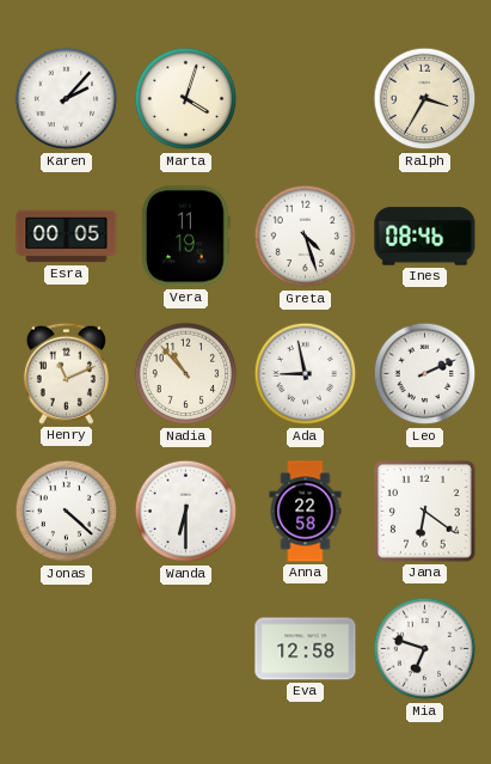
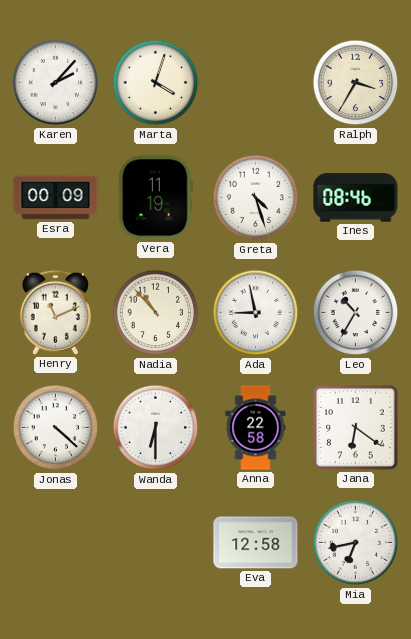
Esra: 00:05 -> 00:09
Leo: 2:11 -> 10:35
Mia: 6:48 -> 6:43
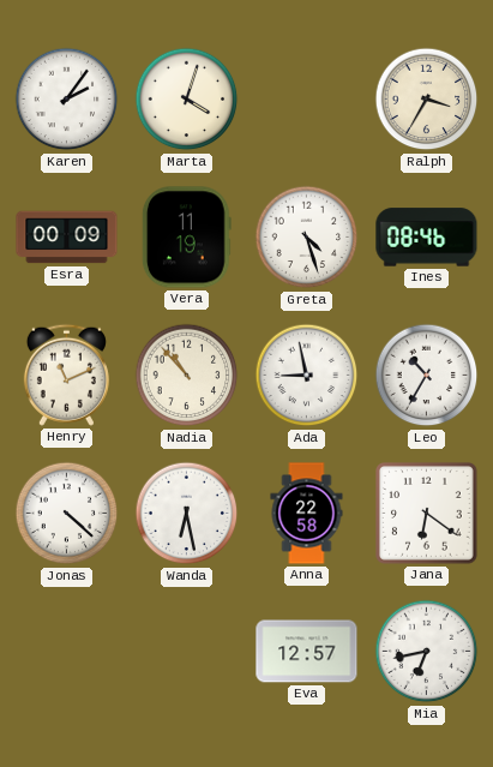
Karen: 2:07 -> 2:06
Wanda: 6:30 -> 6:28
Eva: 12:58 -> 12:57
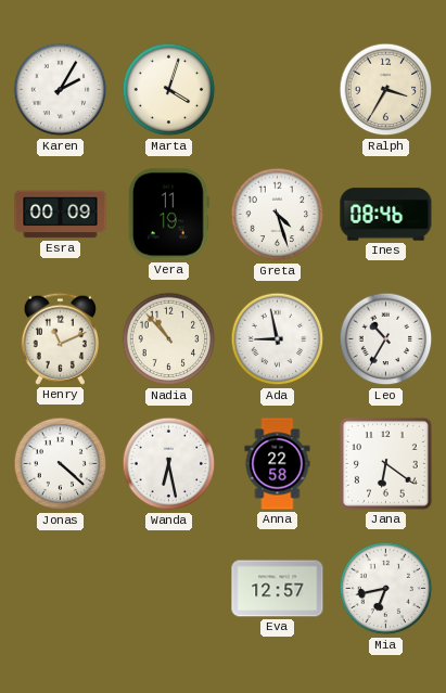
Karen: 2:06 -> 2:05
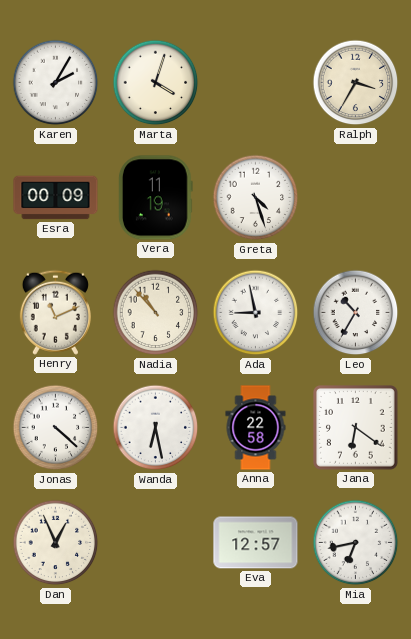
Ines: 08:46 -> none
Dan: none -> 12:56
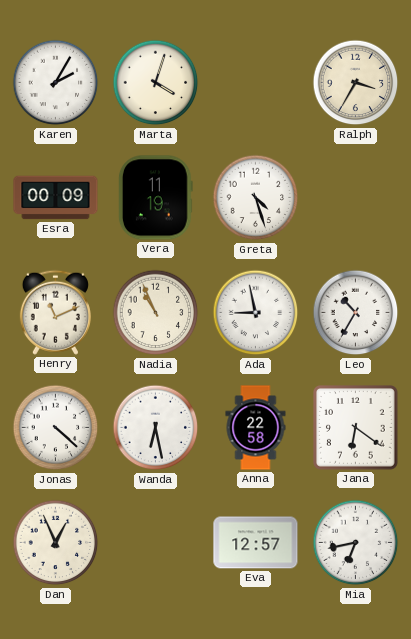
Nadia: 10:53 -> 10:56
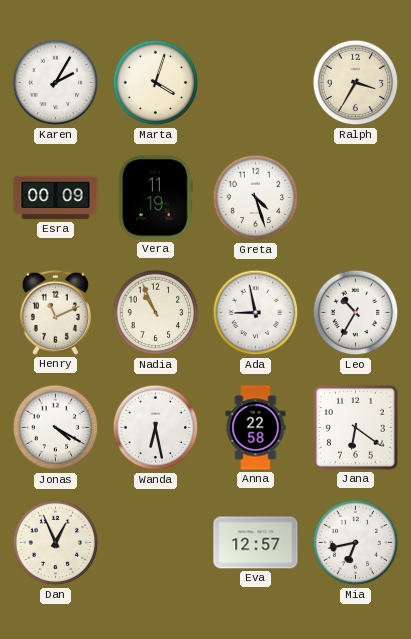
Jonas: 4:22 -> 4:20
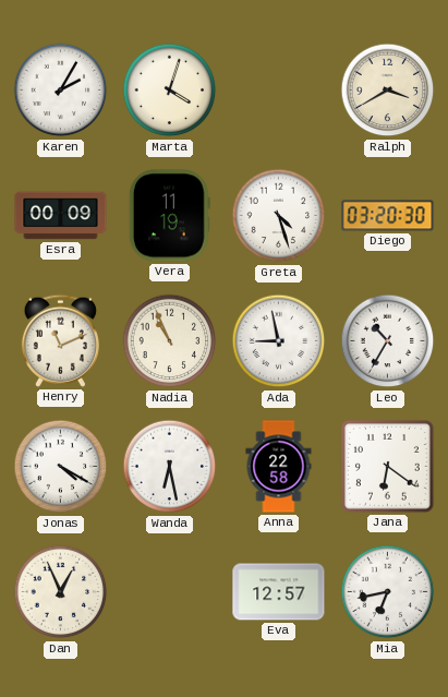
Ralph: 3:35 -> 3:40
Diego: none -> 03:20
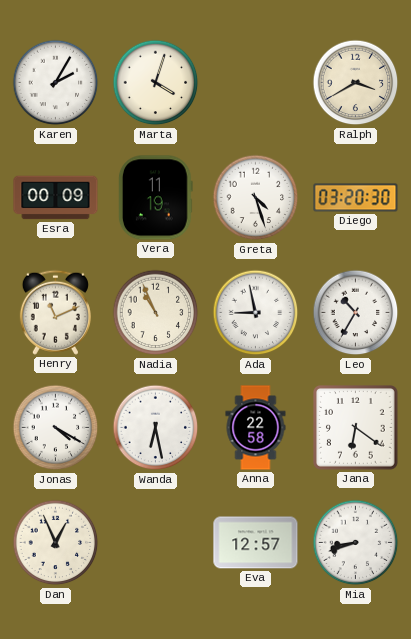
Mia: 6:43 -> 8:42
